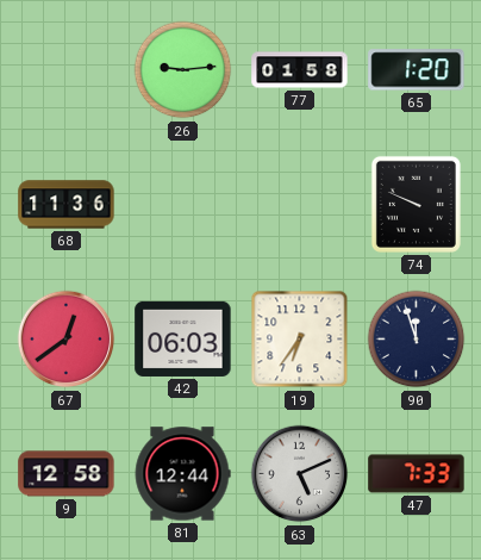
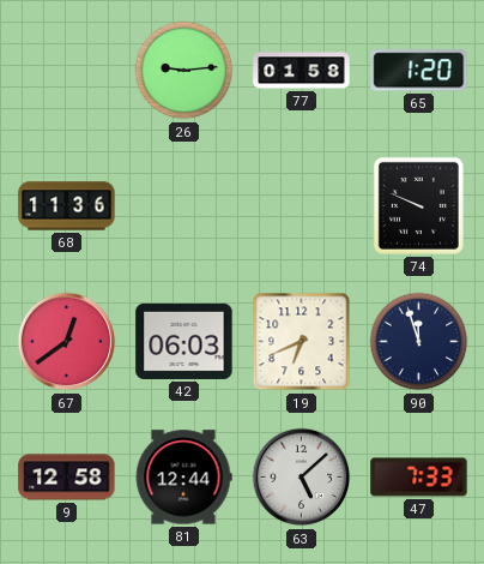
19: 6:36 -> 6:41
63: 5:11 -> 5:08
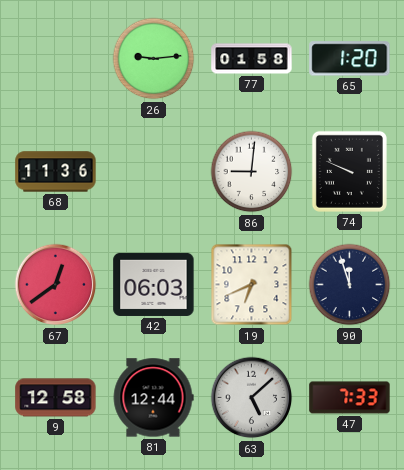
86: none -> 9:01
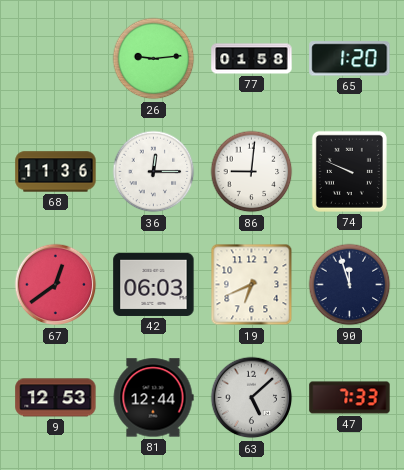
36: none -> 12:15
9: 12:58 -> 12:53
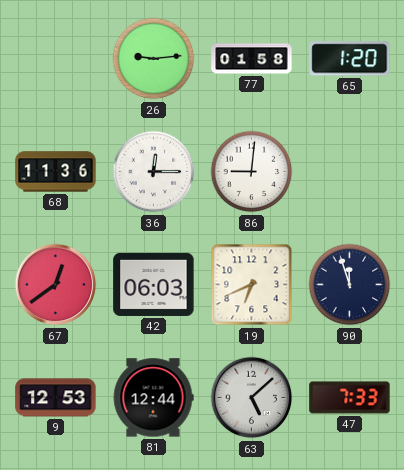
74: 9:49 -> none
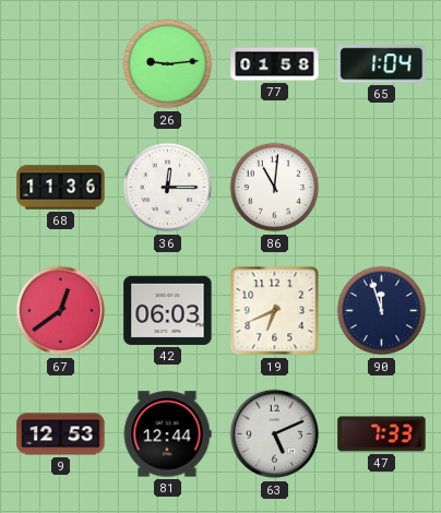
65: 1:20 -> 1:04
86: 9:01 -> 11:01
63: 5:08 -> 5:11
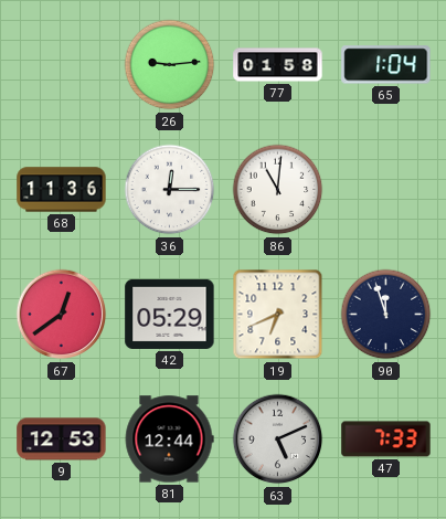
42: 06:03 -> 05:29
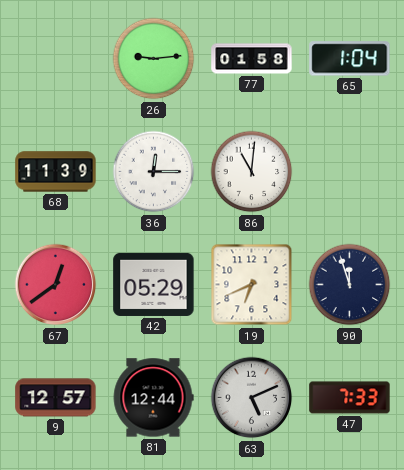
68: 11:36 -> 11:39
9: 12:53 -> 12:57
